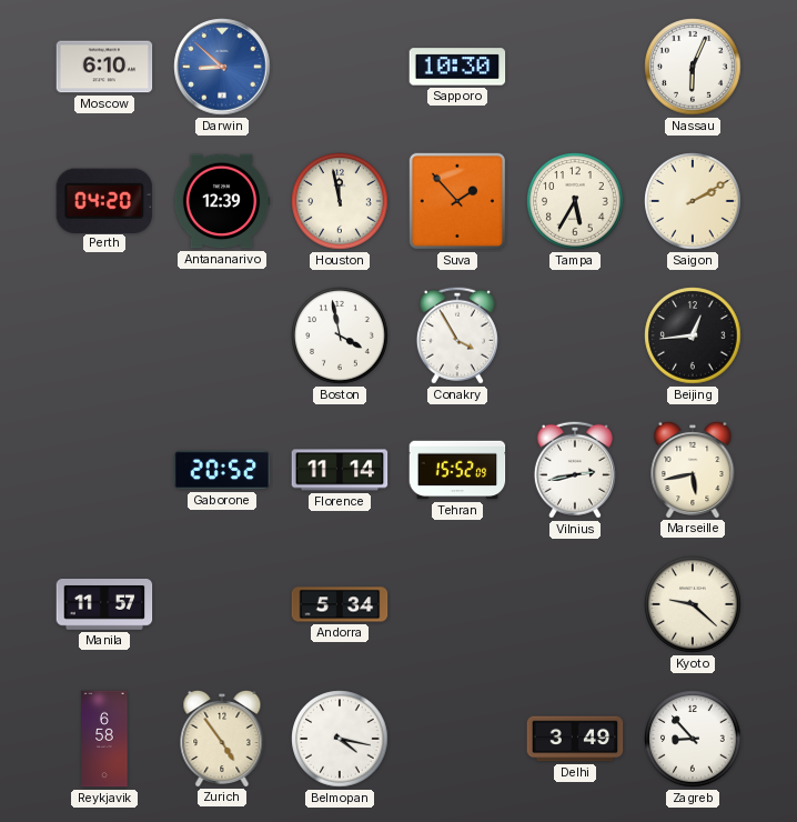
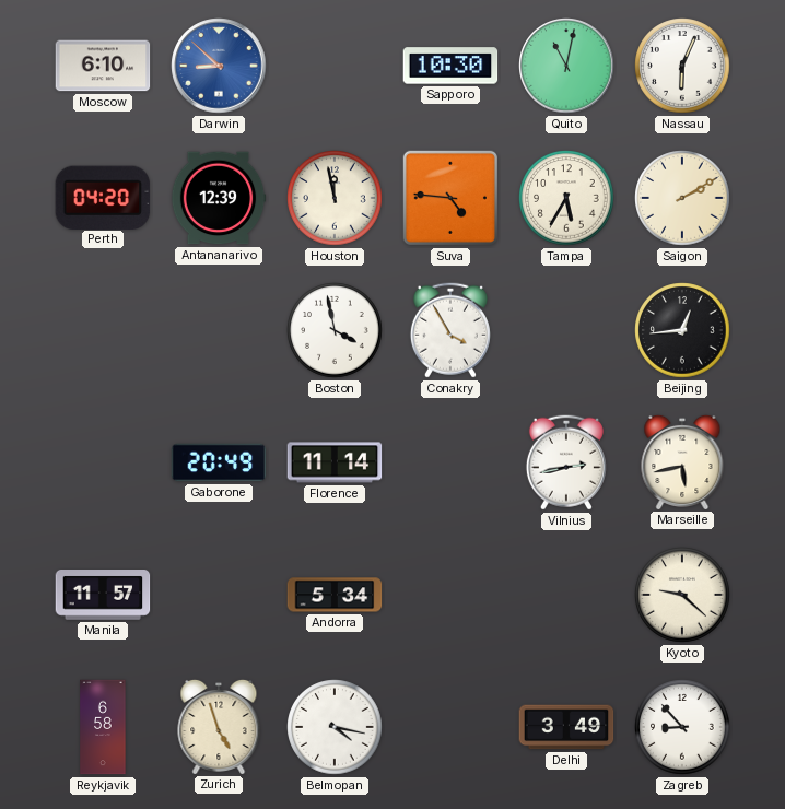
Quito: none -> 11:02
Suva: 1:53 -> 4:46
Gaborone: 20:52 -> 20:49
Tehran: 15:52 -> none
Zurich: 4:54 -> 4:57
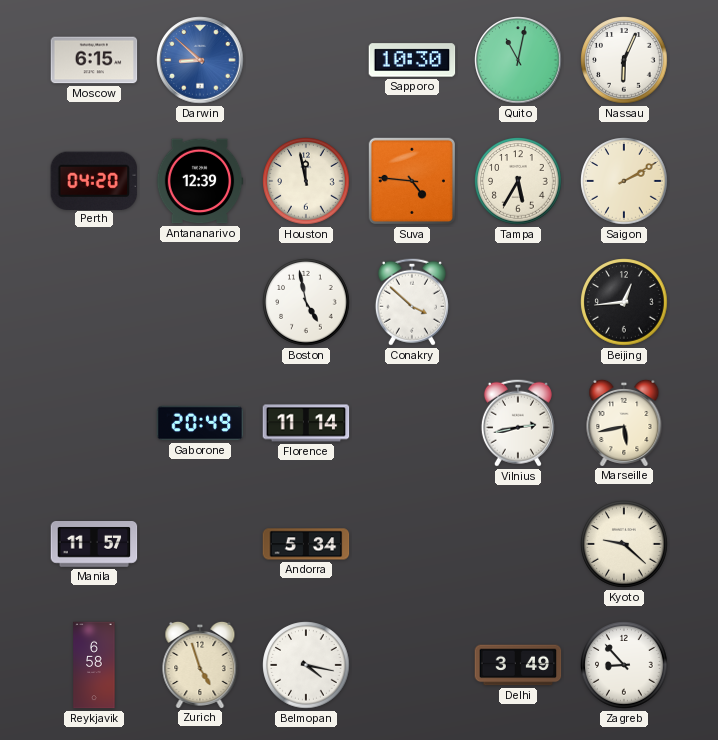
Moscow: 6:10 -> 6:15
Boston: 3:58 -> 4:58
Conakry: 3:55 -> 3:52
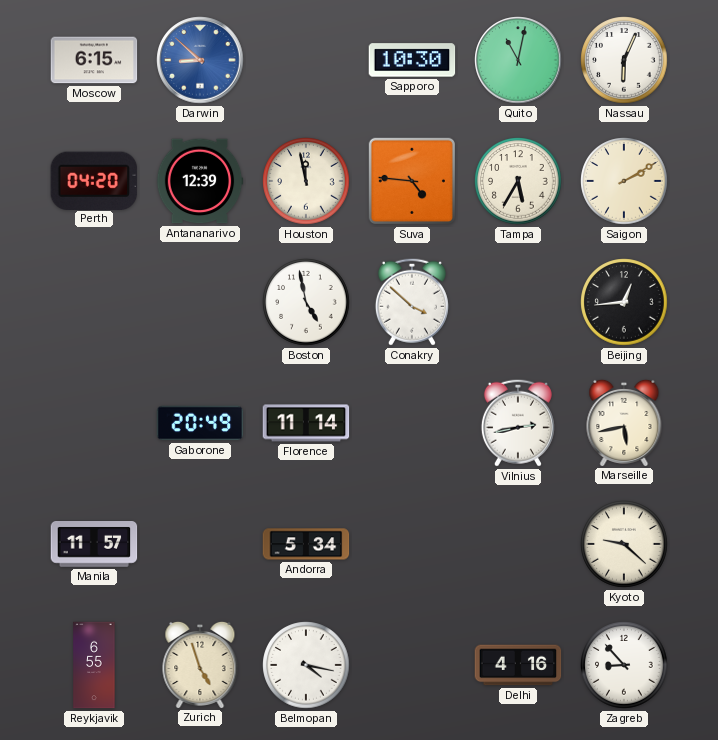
Reykjavik: 6:58 -> 6:55
Delhi: 3:49 -> 4:16
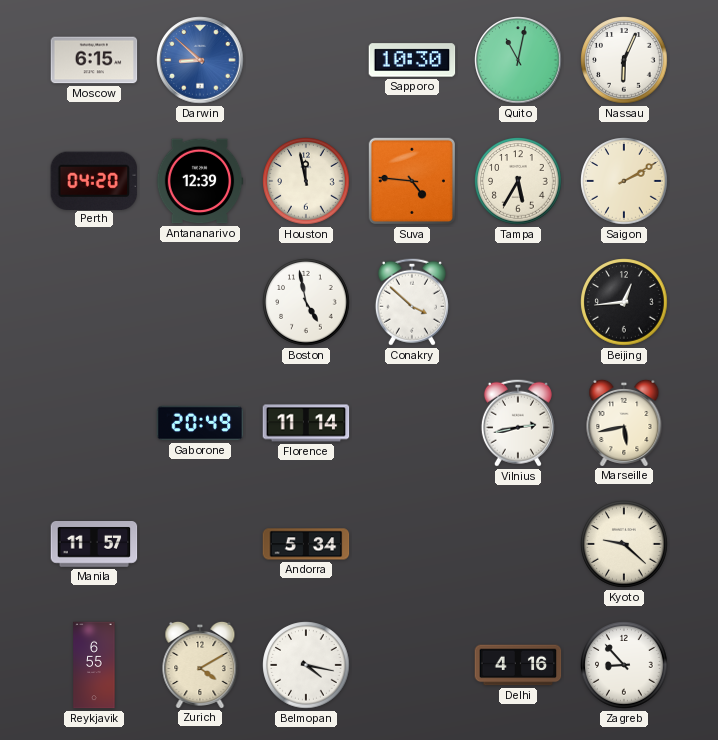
Zurich: 4:57 -> 4:10
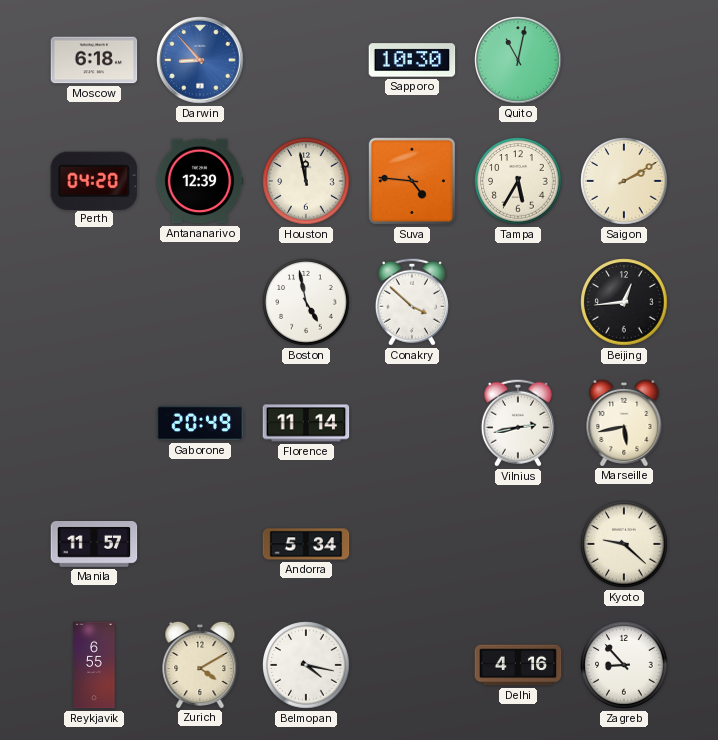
Moscow: 6:15 -> 6:18
Darwin: 8:52 -> 8:53
Nassau: 6:04 -> none
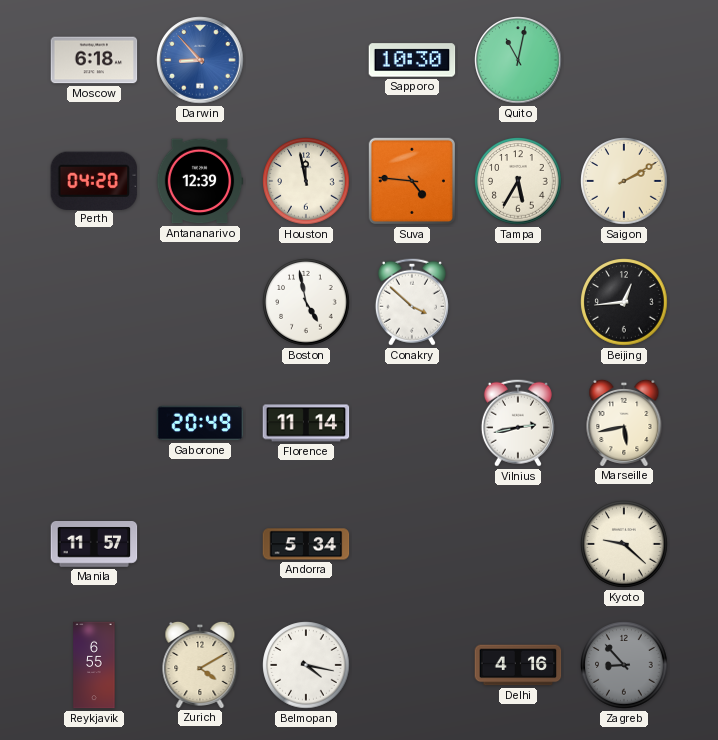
Zagreb dial: white -> grey
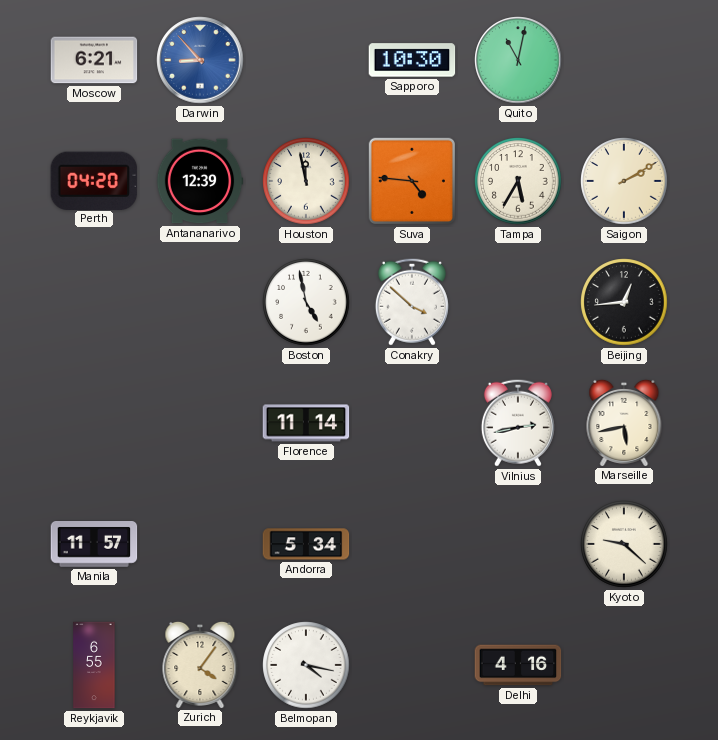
Moscow: 6:18 -> 6:21
Gaborone: 20:49 -> none
Zurich: 4:10 -> 4:06
Zagreb: 8:53 -> none
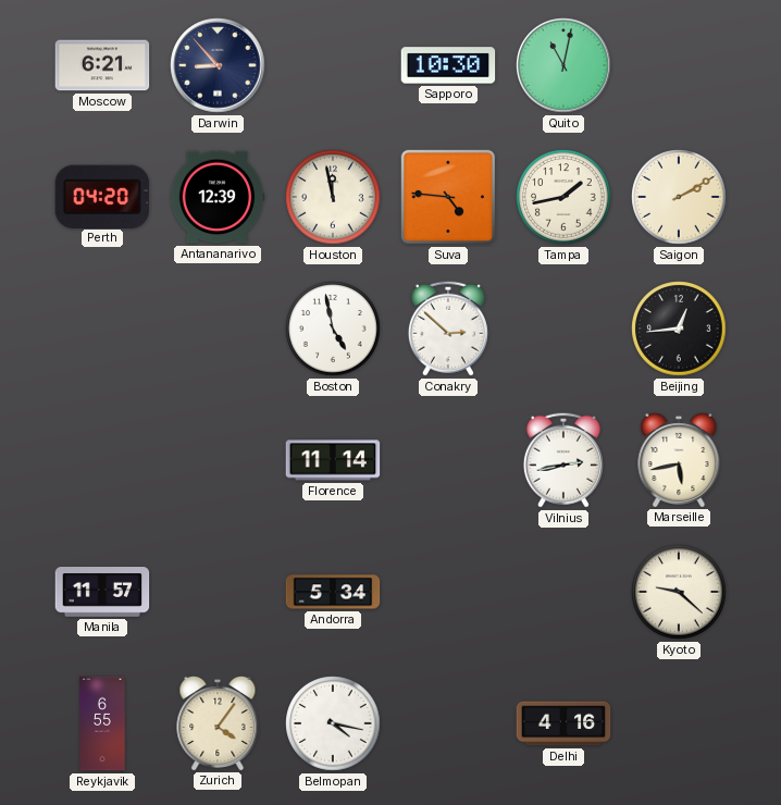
Darwin dial: blue -> navy
Tampa: 5:35 -> 1:43
Conakry: 3:52 -> 2:52
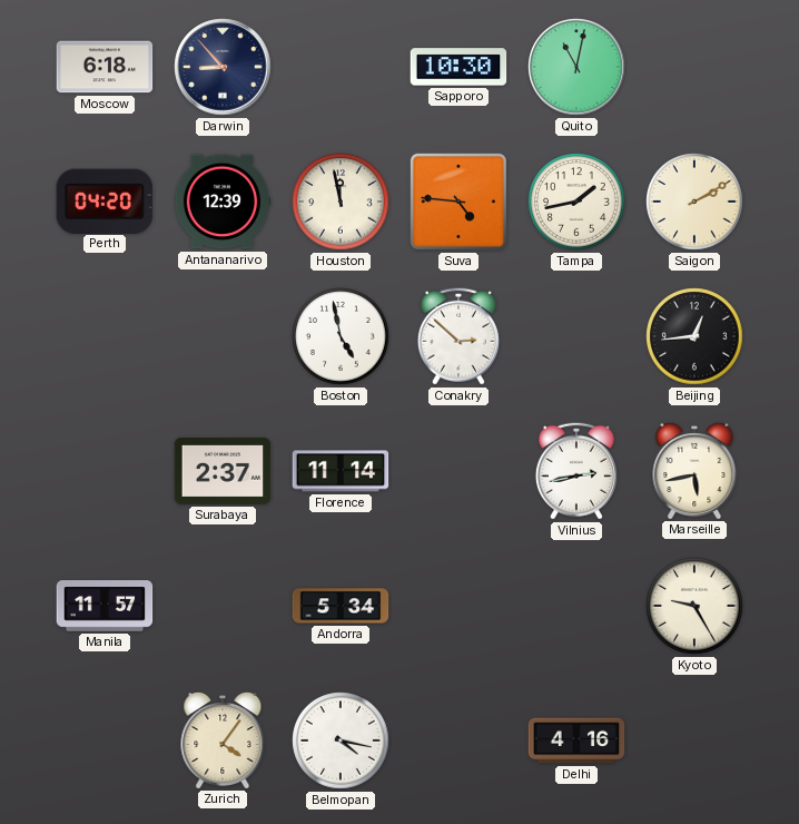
Moscow: 6:21 -> 6:18
Surabaya: none -> 2:37
Kyoto: 9:22 -> 9:25
Reykjavik: 6:55 -> none
